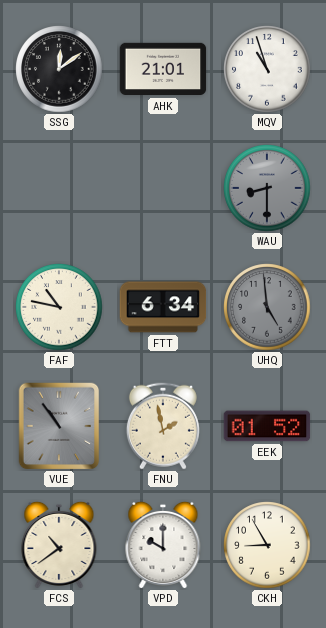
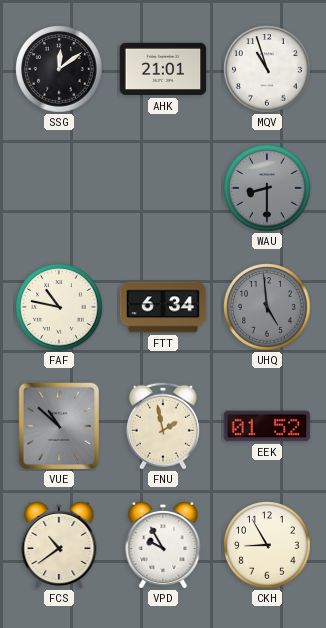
VUE: 10:54 -> 10:52
VPD: 10:00 -> 9:55
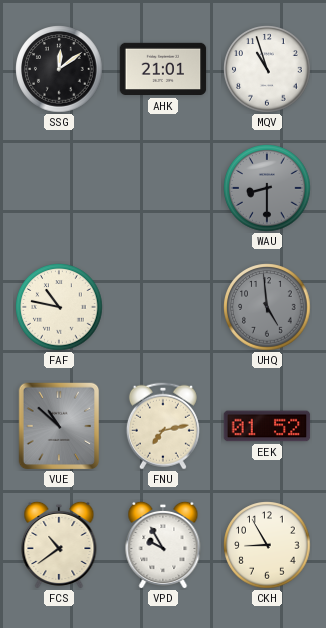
FTT: 6:34 -> none
FNU: 1:58 -> 7:13
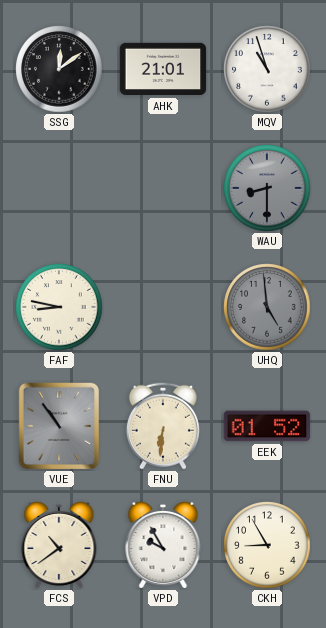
FAF: 10:47 -> 8:47
VUE: 10:52 -> 10:54
FNU: 7:13 -> 6:31
